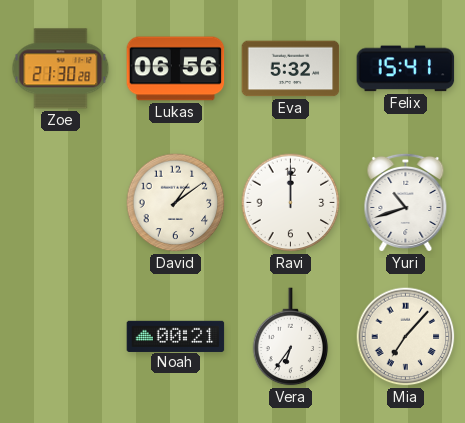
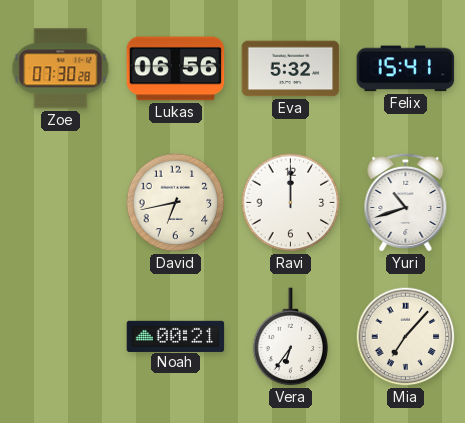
Zoe: 21:30 -> 07:30
David: 1:09 -> 6:43
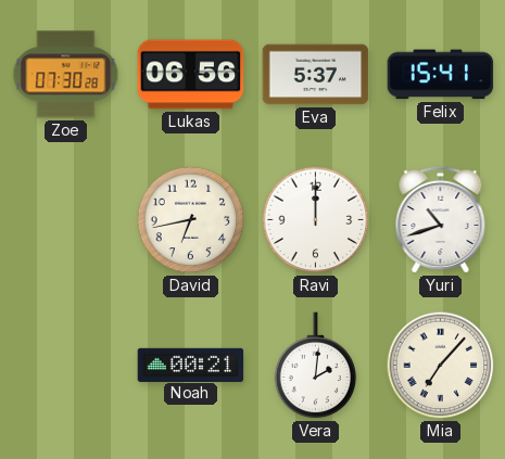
Eva: 5:32 -> 5:37
Vera: 6:36 -> 2:01
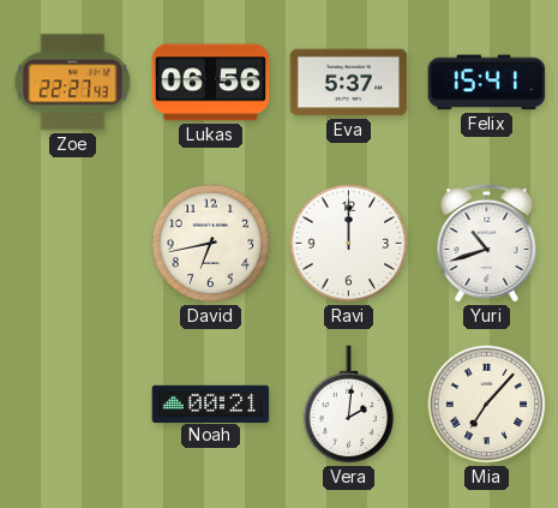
Zoe: 07:30 -> 22:27
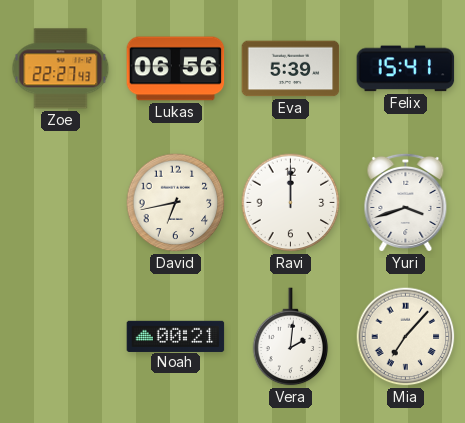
Eva: 5:37 -> 5:39
Yuri: 10:42 -> 3:42
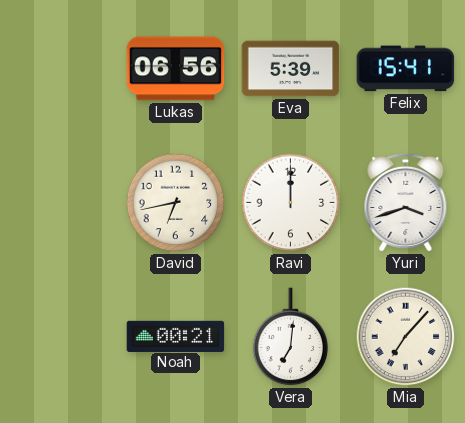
Zoe: 22:27 -> none
Vera: 2:01 -> 7:01
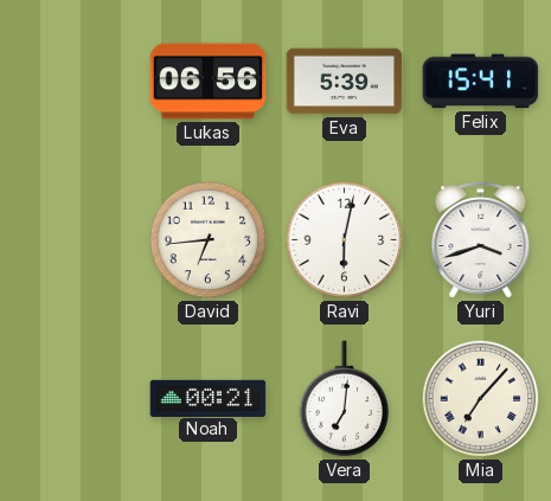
David: 6:43 -> 6:44
Ravi: 12:00 -> 6:02
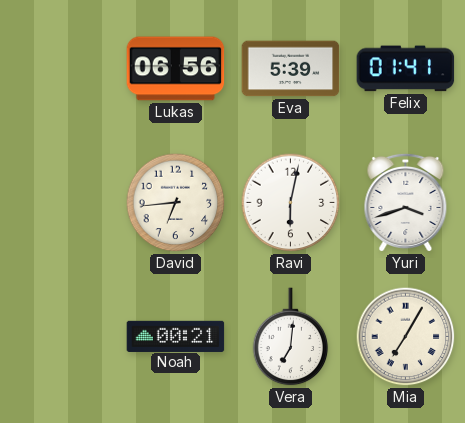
Felix: 15:41 -> 01:41
Mia: 7:07 -> 7:05
